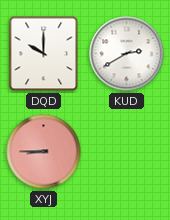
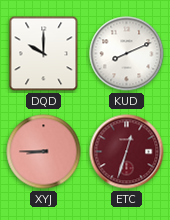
KUD: 2:40 -> 8:11
ETC: none -> 12:33
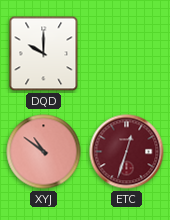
KUD: 8:11 -> none
XYJ: 8:45 -> 10:51
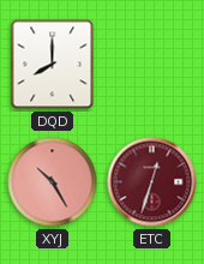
DQD: 10:00 -> 8:00
XYJ: 10:51 -> 10:25
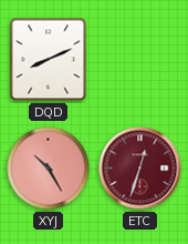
DQD: 8:00 -> 8:11
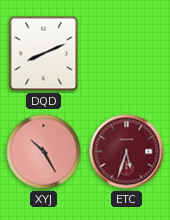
ETC: 12:33 -> 5:33
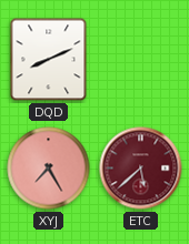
XYJ: 10:25 -> 7:25
ETC: 5:33 -> 5:38
